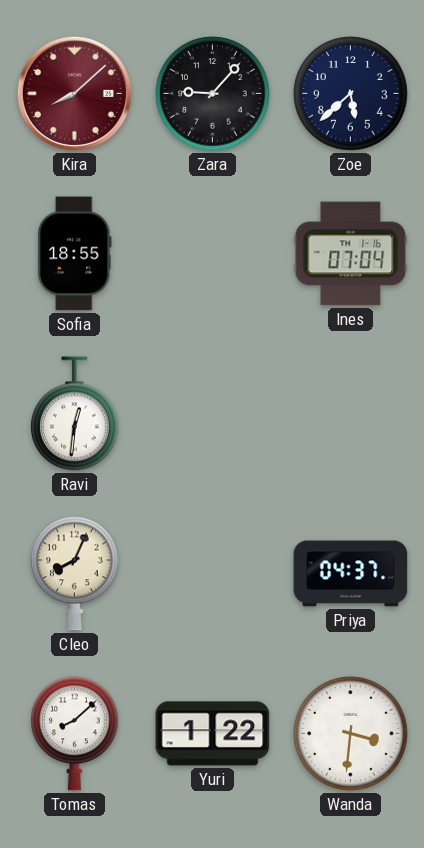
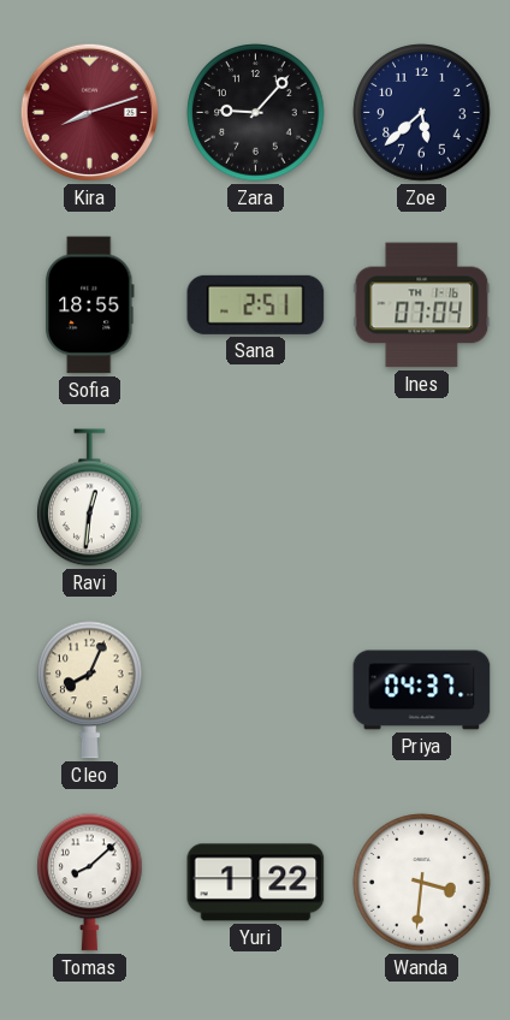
Kira: 8:08 -> 8:12
Sana: none -> 2:51
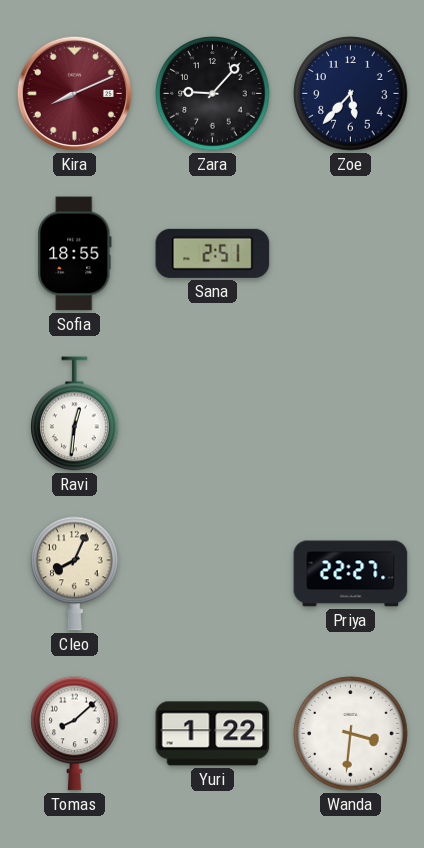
Kira: 8:12 -> 8:11
Zoe: 5:38 -> 5:37
Ines: 07:04 -> none
Priya: 04:37 -> 22:27
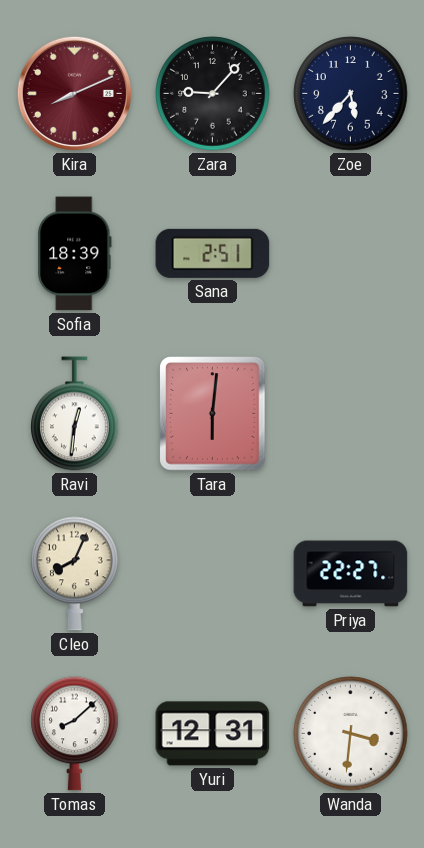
Sofia: 18:55 -> 18:39
Tara: none -> 6:01
Yuri: 1:22 -> 12:31
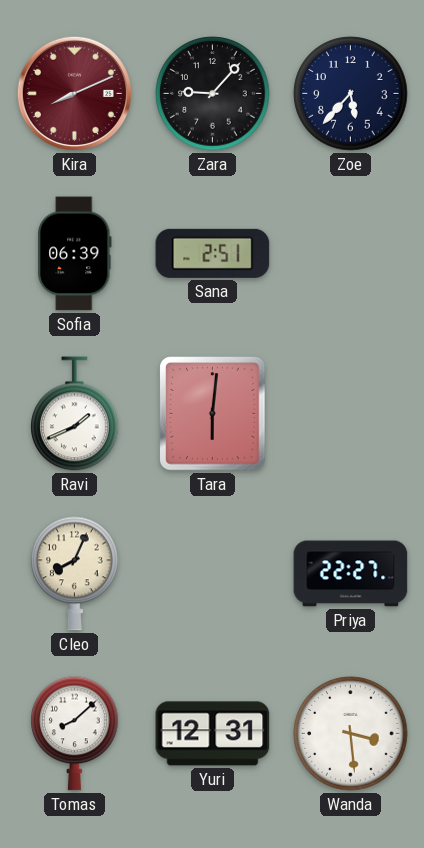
Sofia: 18:39 -> 06:39
Ravi: 12:31 -> 1:41
Wanda: 3:31 -> 3:29
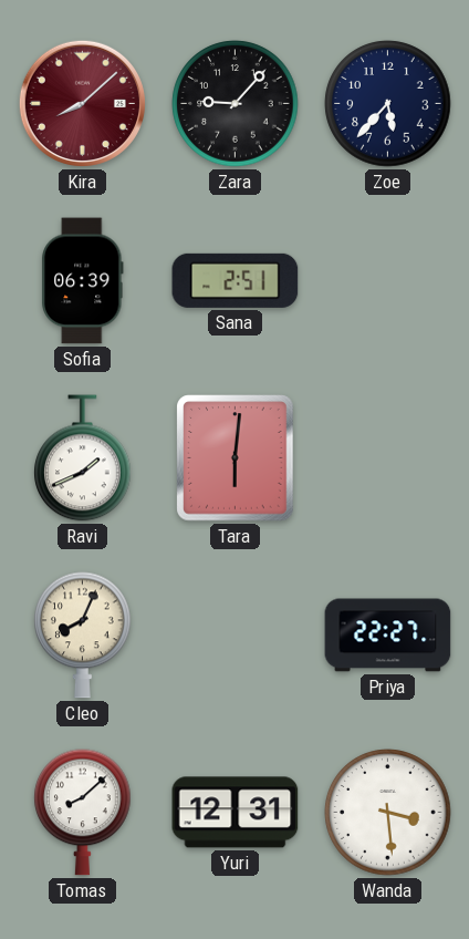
Kira: 8:11 -> 8:08
